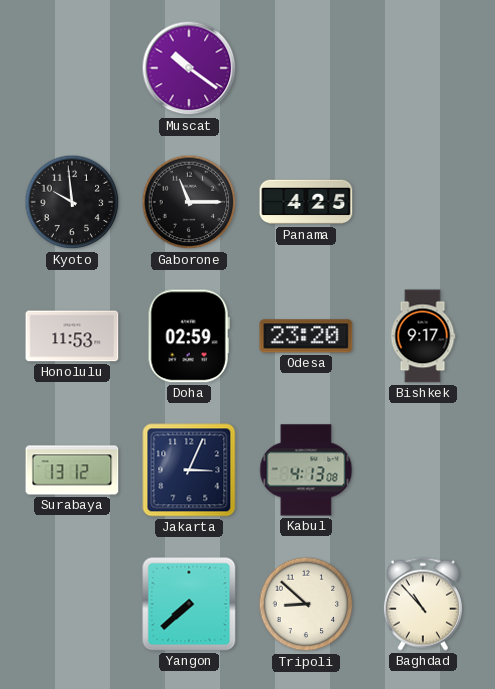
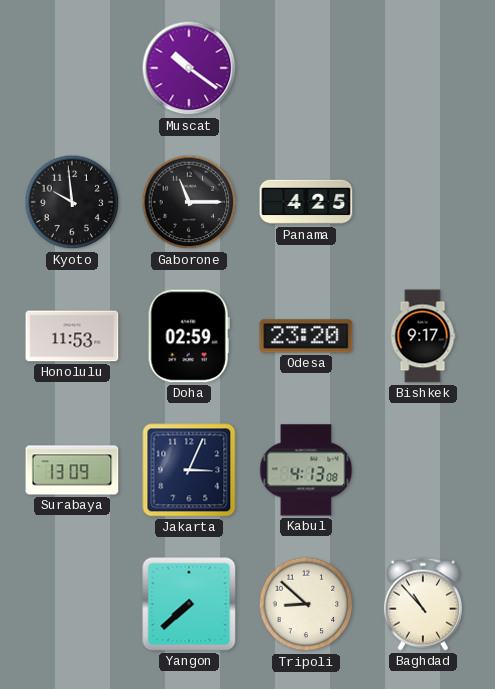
Surabaya: 13:12 -> 13:09
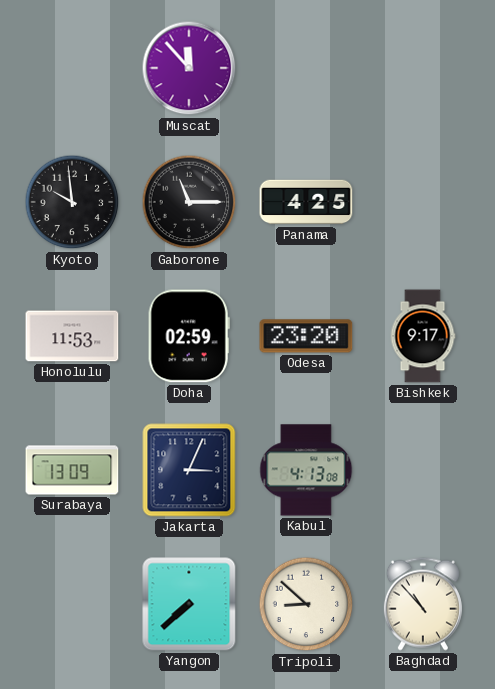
Muscat: 10:21 -> 11:53
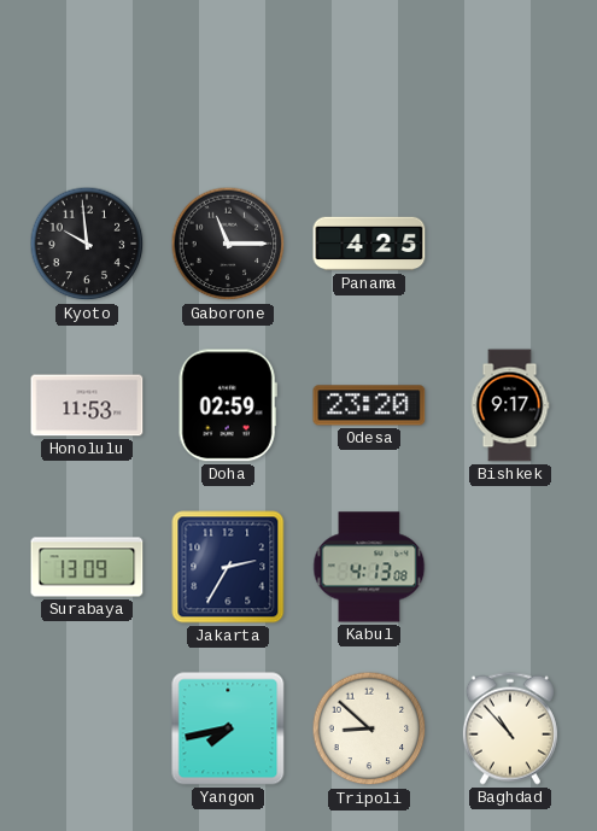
Muscat: 11:53 -> none
Jakarta: 3:04 -> 2:35
Yangon: 7:38 -> 7:43
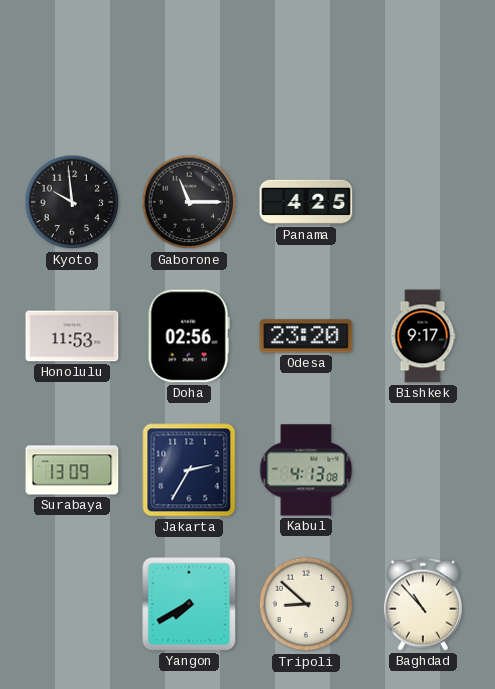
Doha: 02:59 -> 02:56
Yangon: 7:43 -> 7:40
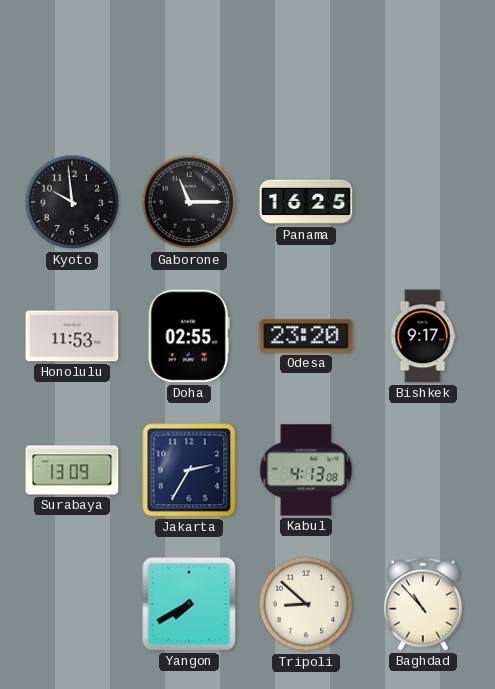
Panama: 4:25 -> 16:25
Doha: 02:56 -> 02:55
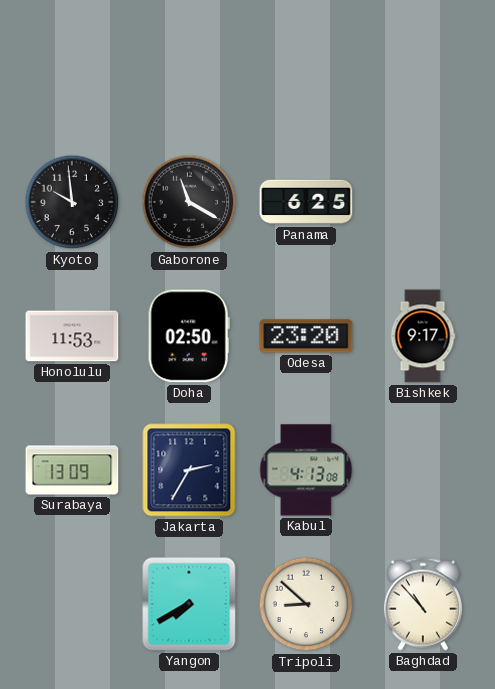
Gaborone: 11:15 -> 11:20
Panama: 16:25 -> 6:25
Doha: 02:55 -> 02:50
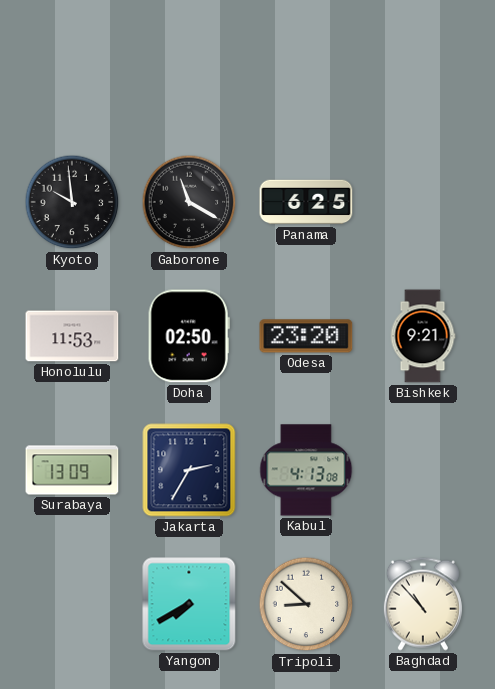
Bishkek: 9:17 -> 9:21
